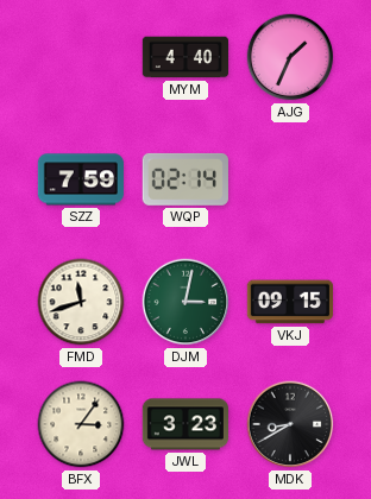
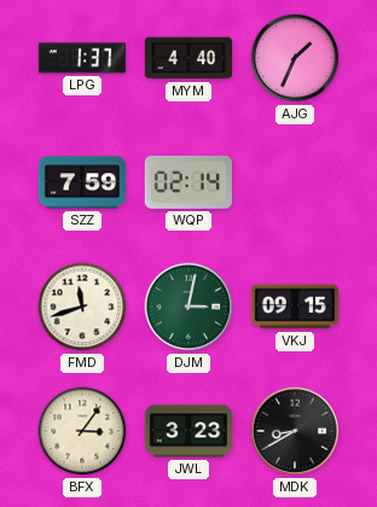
LPG: none -> 1:37
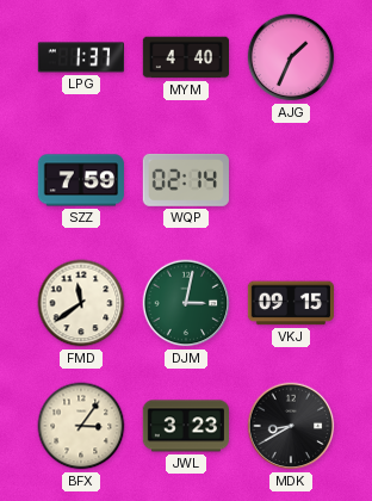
FMD: 11:42 -> 11:39
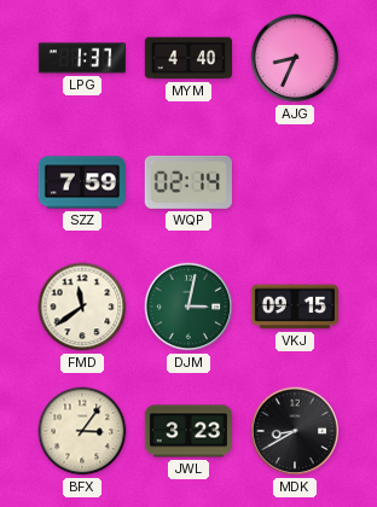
AJG: 1:34 -> 8:34
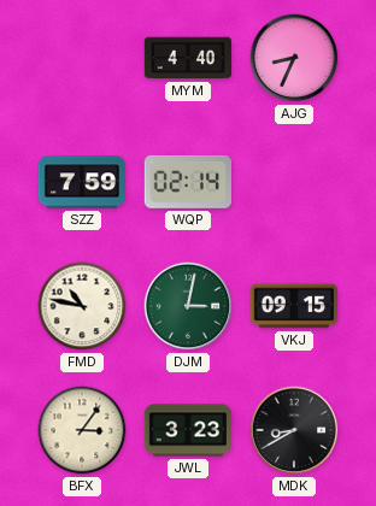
LPG: 1:37 -> none
FMD: 11:39 -> 10:47
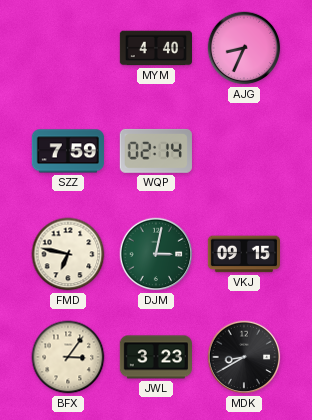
FMD: 10:47 -> 6:47
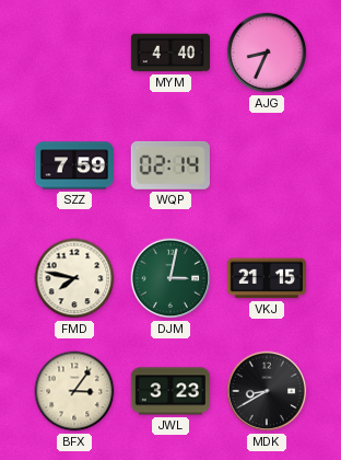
FMD: 6:47 -> 7:47
VKJ: 09:15 -> 21:15
